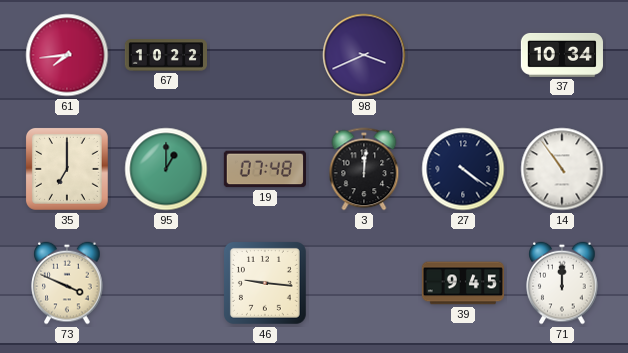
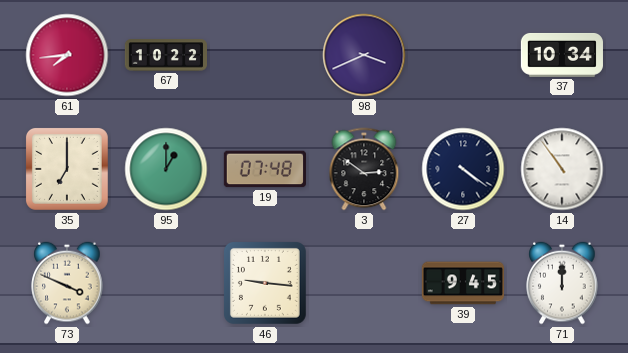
3: 12:01 -> 2:51
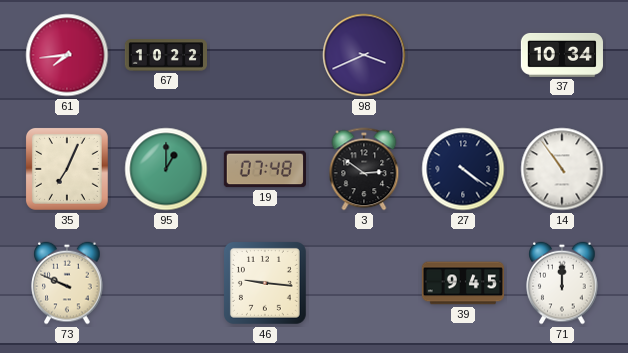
35: 7:00 -> 7:04
73: 3:49 -> 9:49
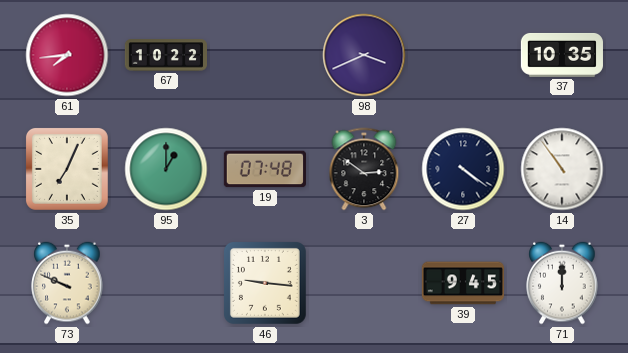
37: 10:34 -> 10:35
